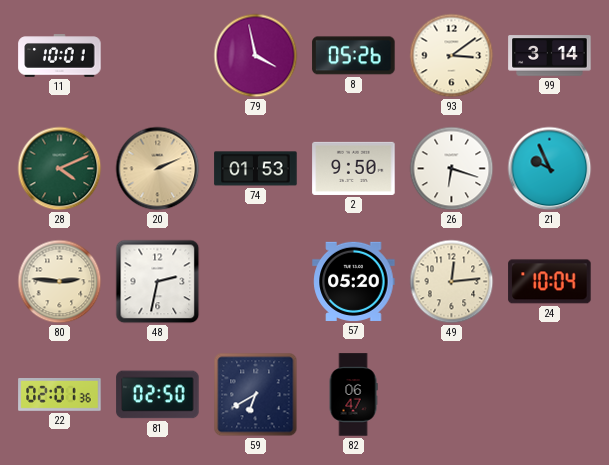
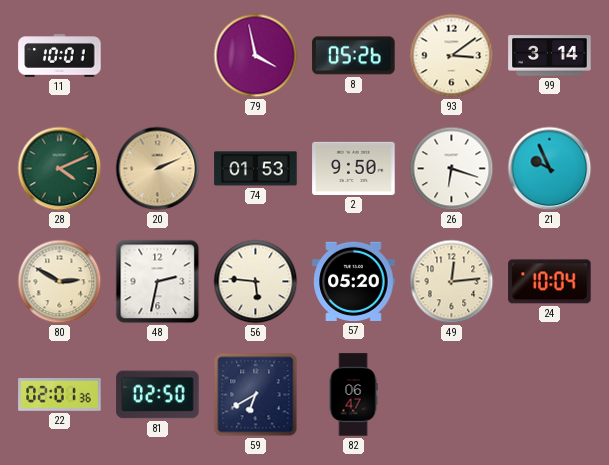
80: 2:46 -> 2:50
56: none -> 5:46
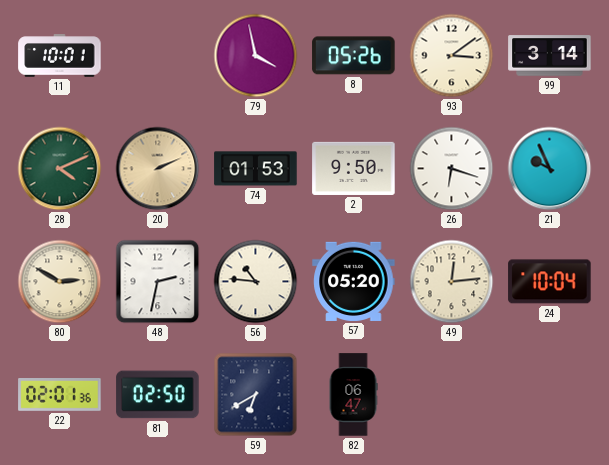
56: 5:46 -> 10:46
